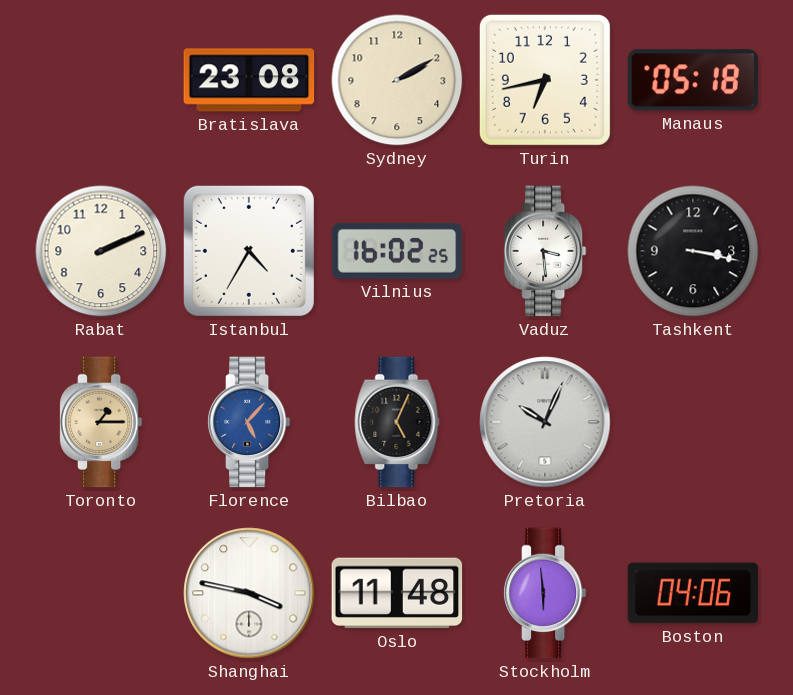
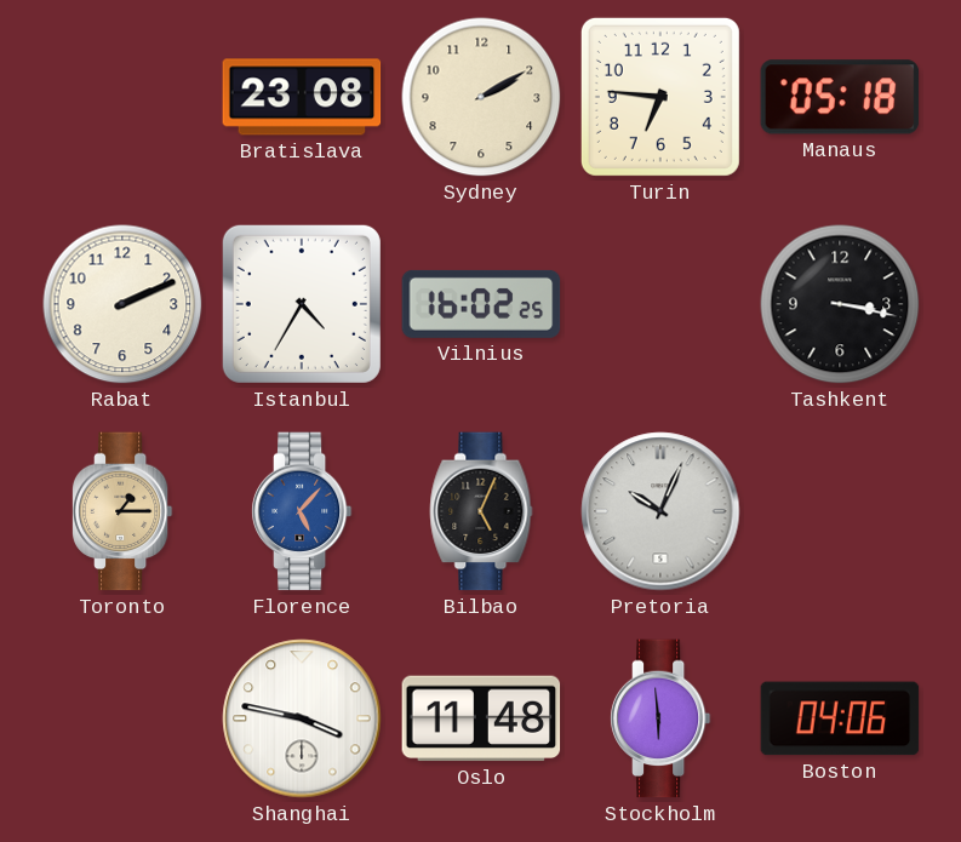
Turin: 6:43 -> 6:46
Vaduz: 3:29 -> none
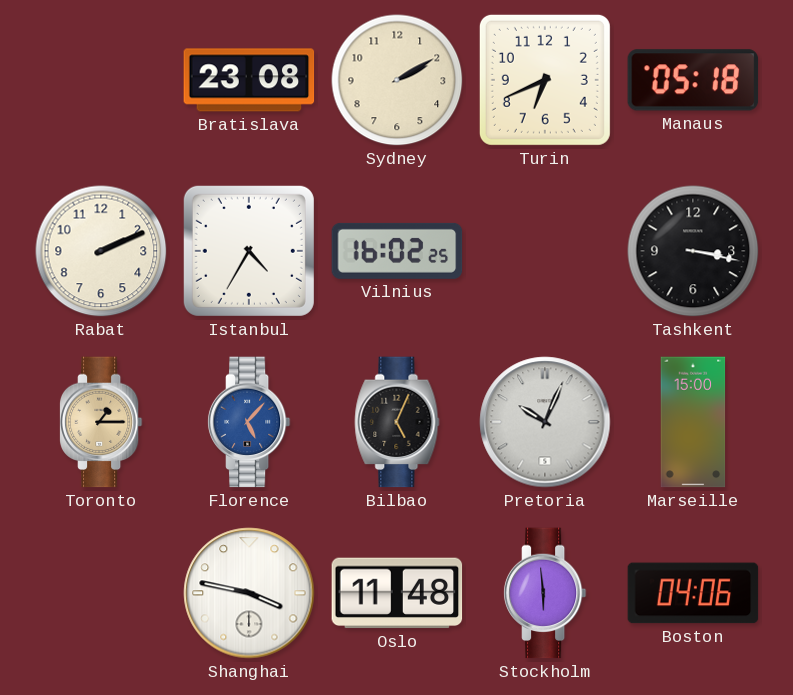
Turin: 6:46 -> 6:41
Marseille: none -> 15:00
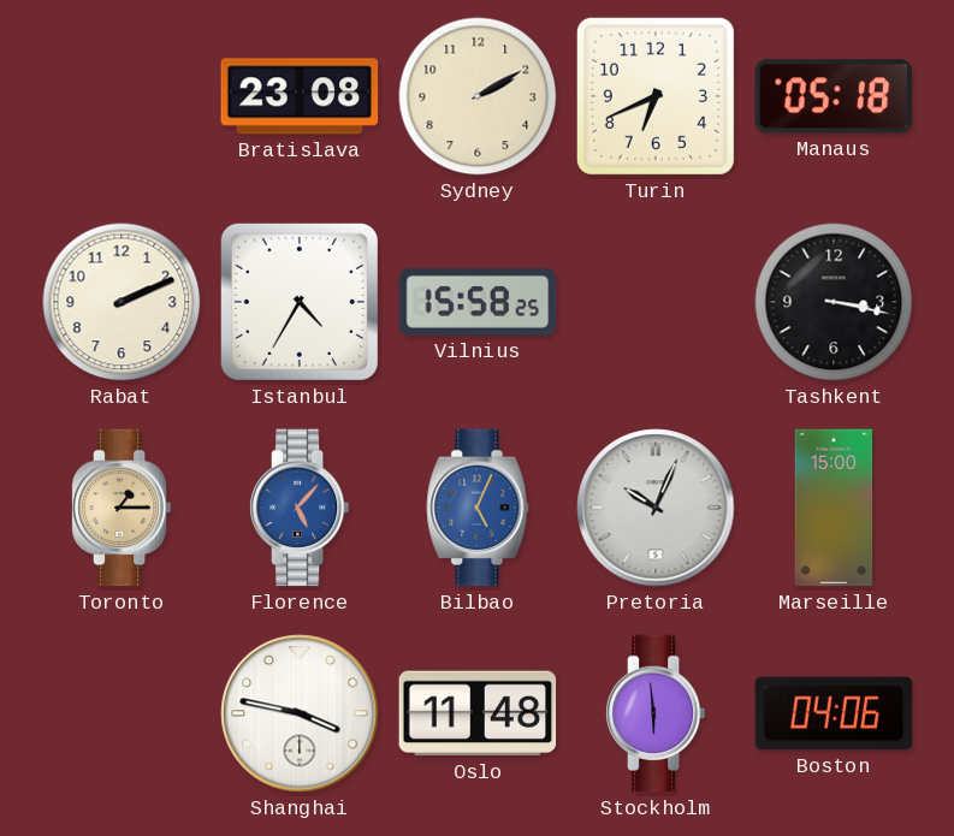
Vilnius: 16:02 -> 15:58
Bilbao dial: black -> blue
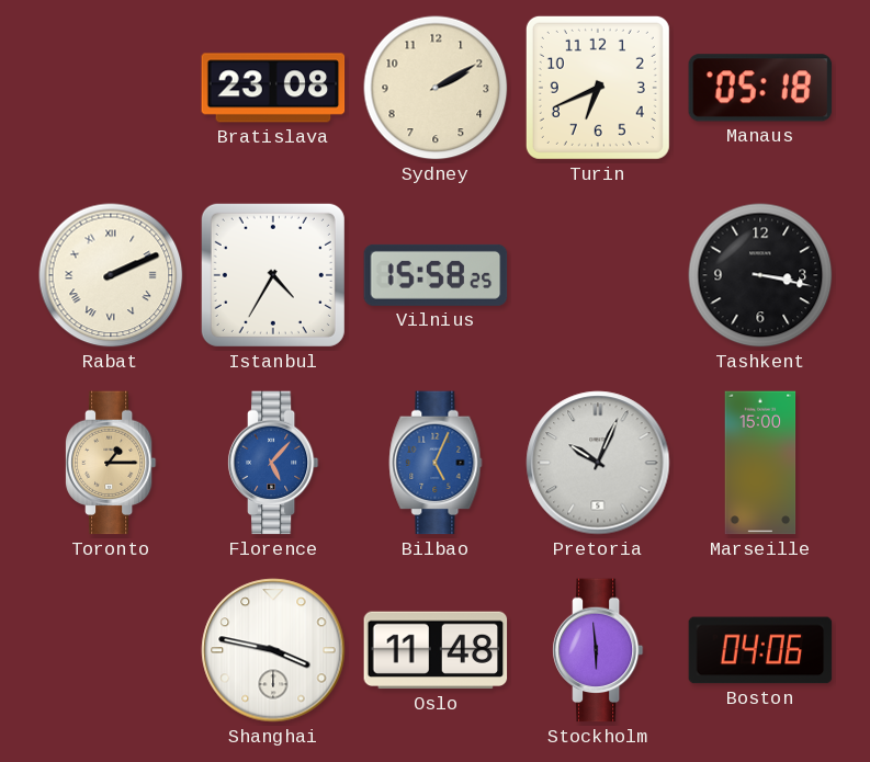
Rabat numerals: Arabic -> Roman
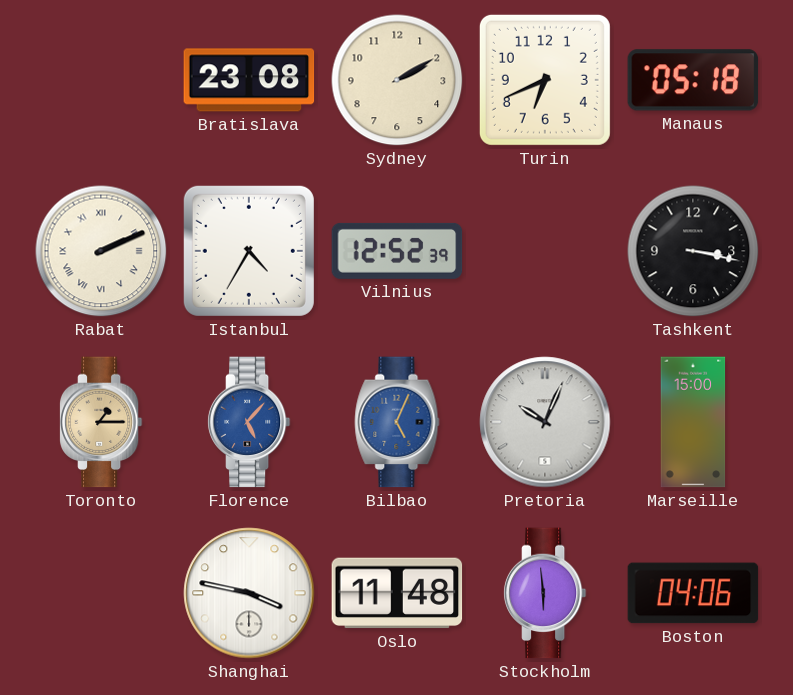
Vilnius: 15:58 -> 12:52
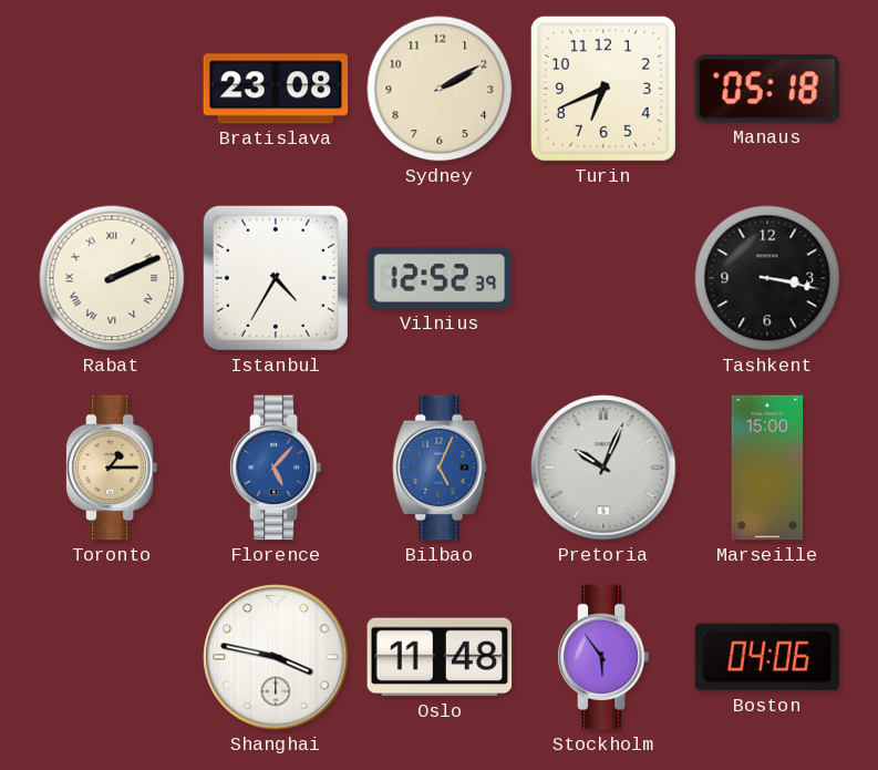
Stockholm: 5:59 -> 5:54
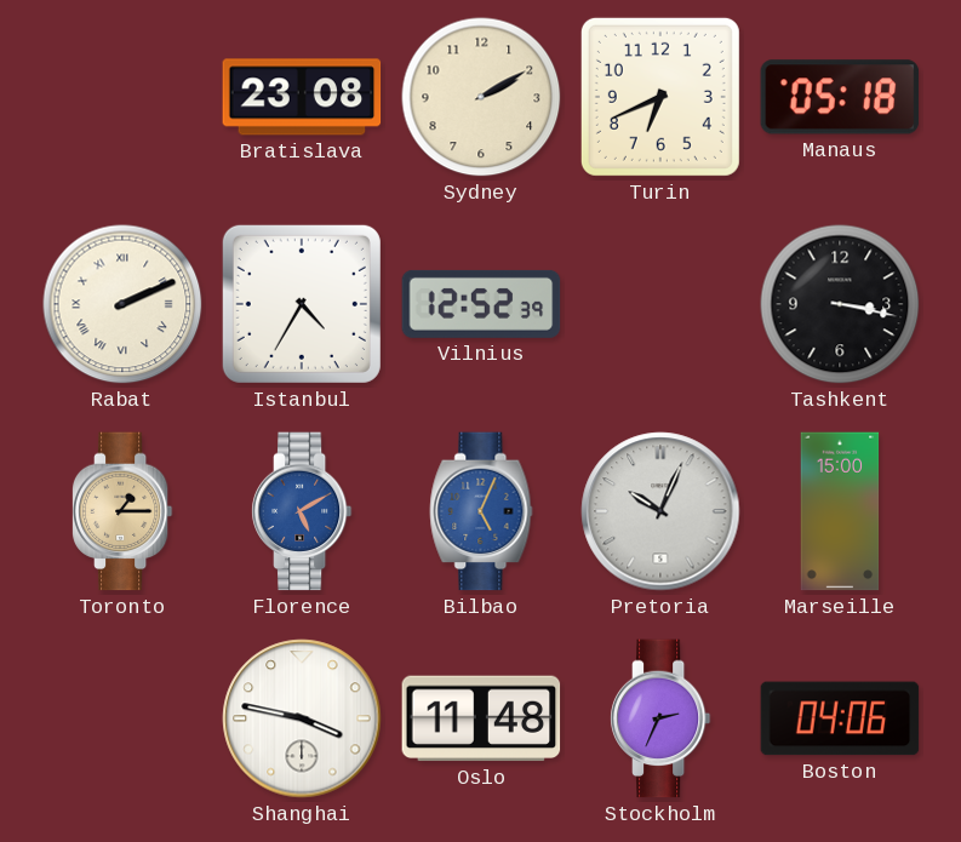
Florence: 5:07 -> 5:10
Stockholm: 5:54 -> 2:34
